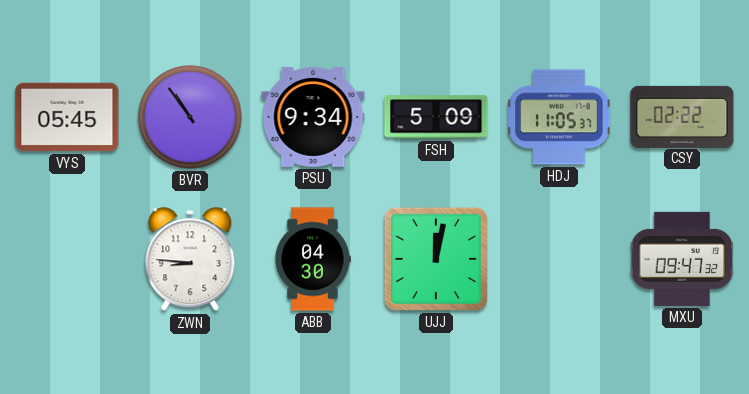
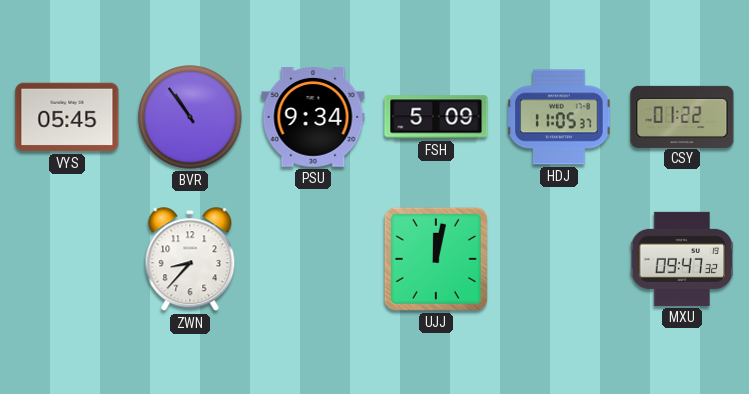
CSY: 02:22 -> 01:22
ZWN: 8:46 -> 8:37
ABB: 04:30 -> none
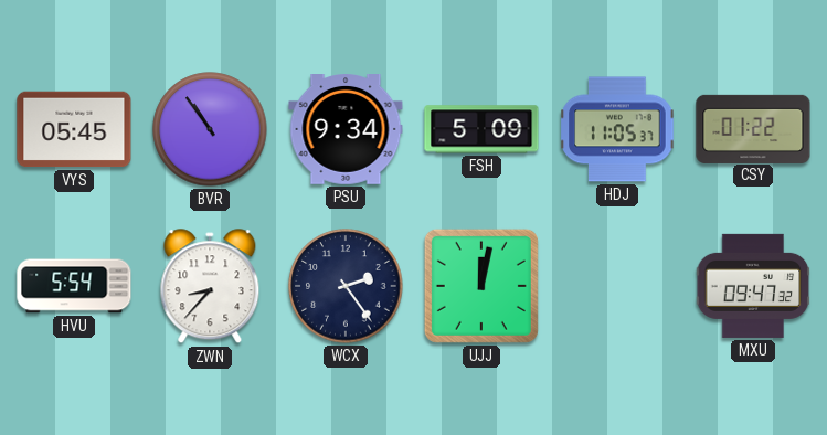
HVU: none -> 5:54
WCX: none -> 2:24
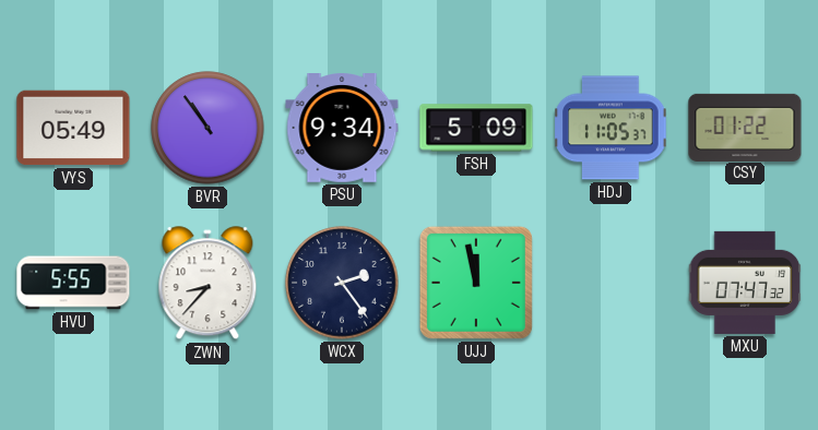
VYS: 05:45 -> 05:49
HVU: 5:54 -> 5:55
UJJ: 12:02 -> 11:58
MXU: 09:47 -> 07:47
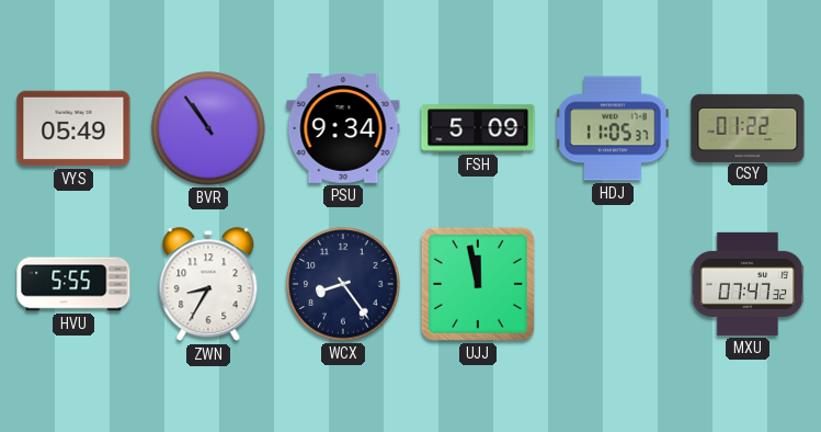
ZWN: 8:37 -> 8:35
WCX: 2:24 -> 8:24
